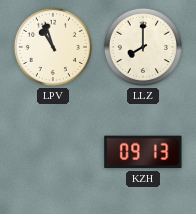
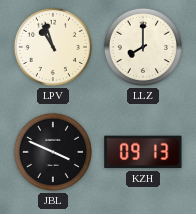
JBL: none -> 3:49
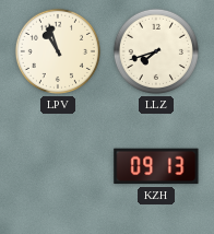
LLZ: 8:00 -> 7:42
JBL: 3:49 -> none
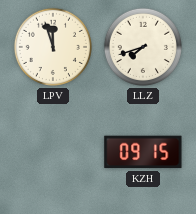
LPV: 10:57 -> 11:57
KZH: 09:13 -> 09:15
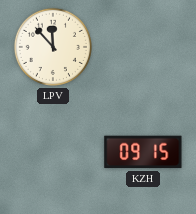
LPV: 11:57 -> 11:53
LLZ: 7:42 -> none
